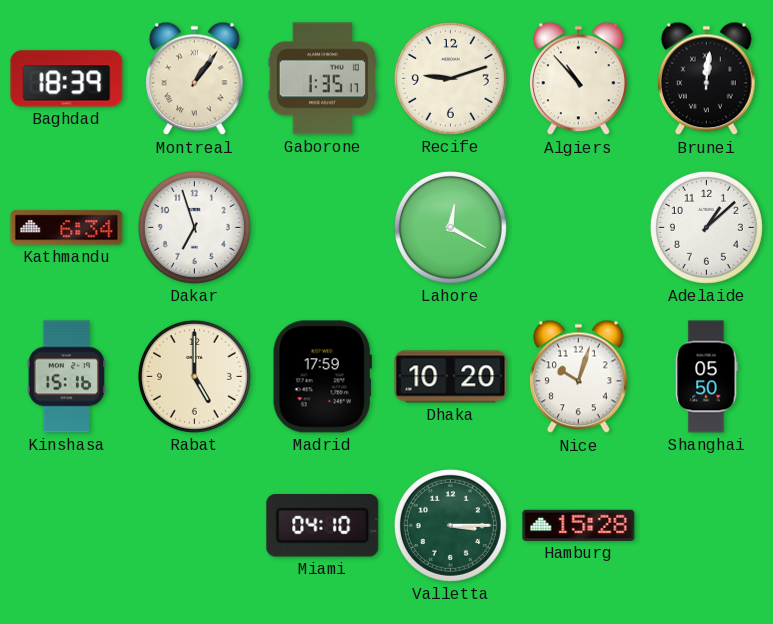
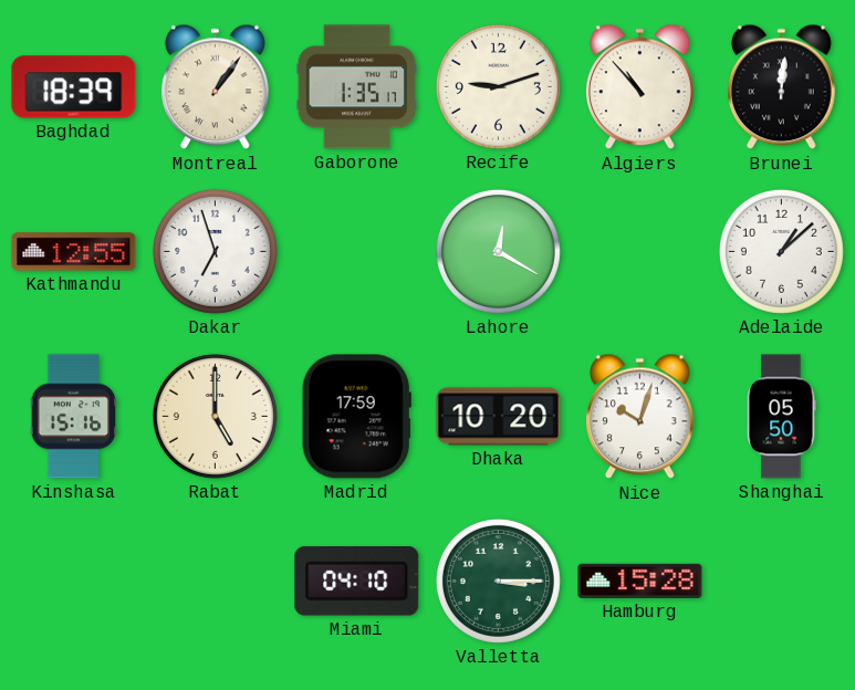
Kathmandu: 6:34 -> 12:55
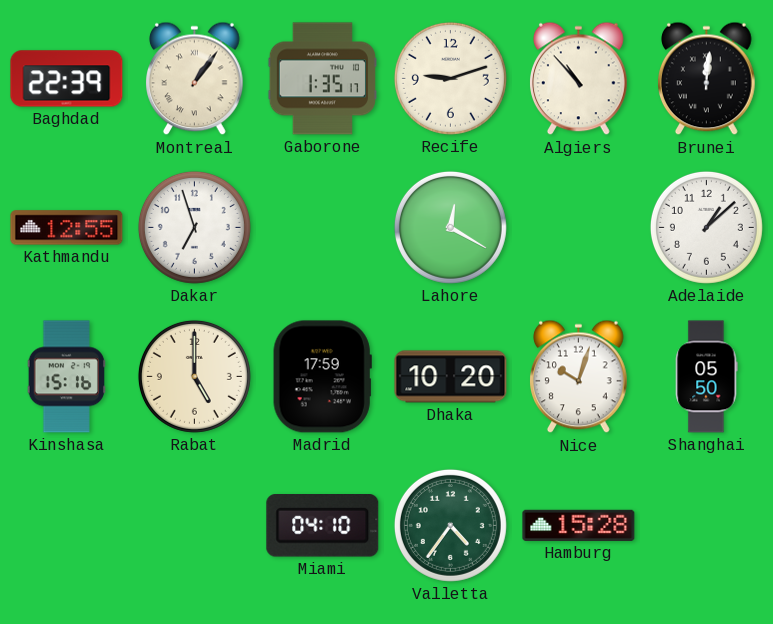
Baghdad: 18:39 -> 22:39
Valletta: 3:15 -> 4:36
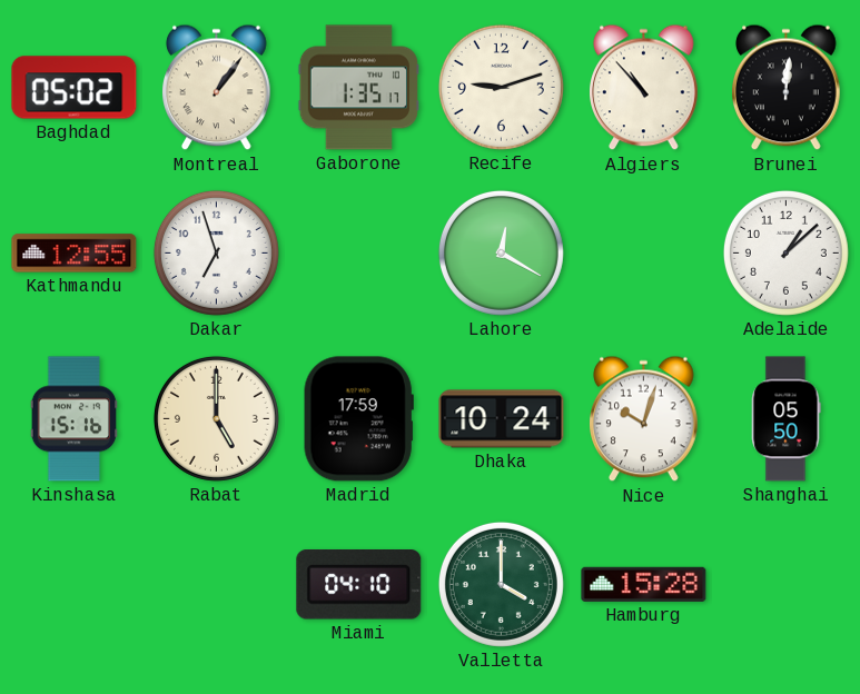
Baghdad: 22:39 -> 05:02
Dhaka: 10:20 -> 10:24
Valletta: 4:36 -> 4:00
